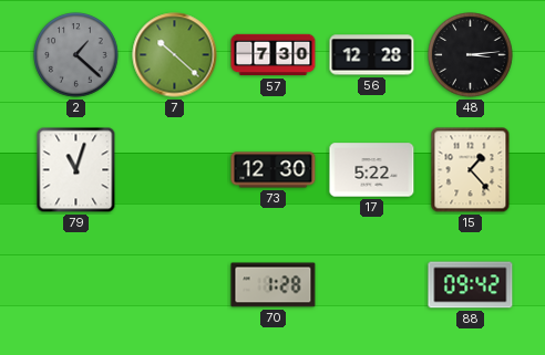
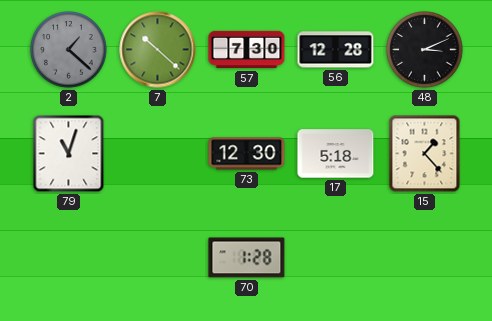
48: 3:14 -> 3:11
17: 5:22 -> 5:18
88: 09:42 -> none
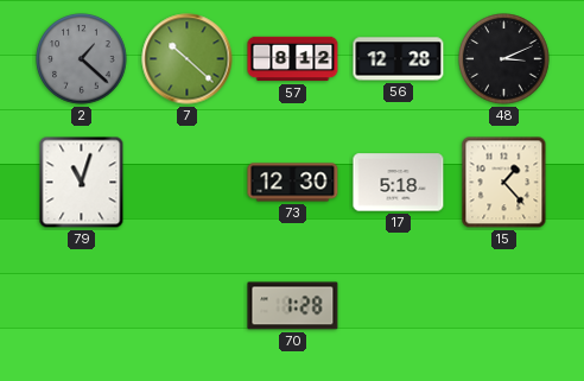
57: 7:30 -> 8:12
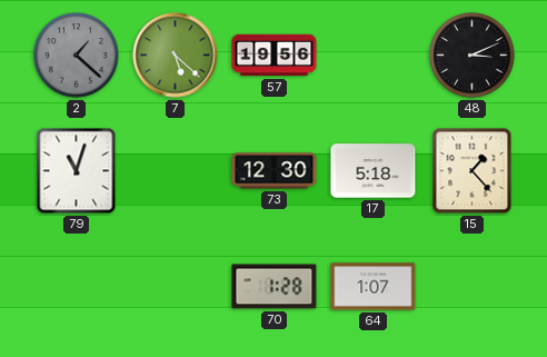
7: 10:22 -> 5:22
57: 8:12 -> 19:56
56: 12:28 -> none
64: none -> 1:07
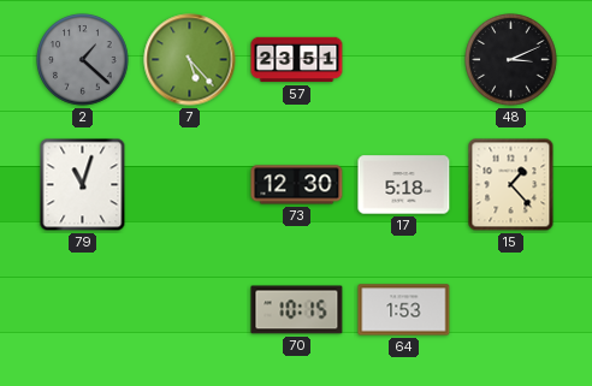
7: 5:22 -> 5:23
57: 19:56 -> 23:51
70: 1:28 -> 10:15
64: 1:07 -> 1:53
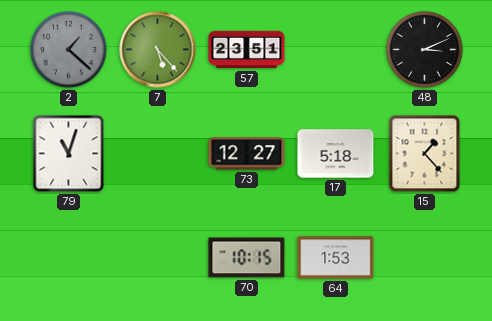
73: 12:30 -> 12:27
